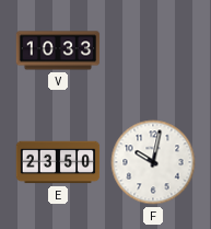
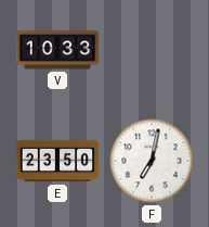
F: 10:02 -> 7:02
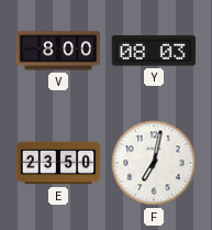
V: 10:33 -> 8:00
Y: none -> 08:03
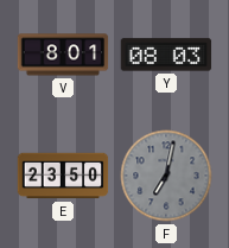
V: 8:00 -> 8:01
F dial: white -> grey
